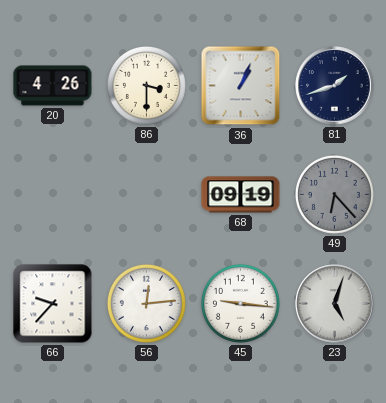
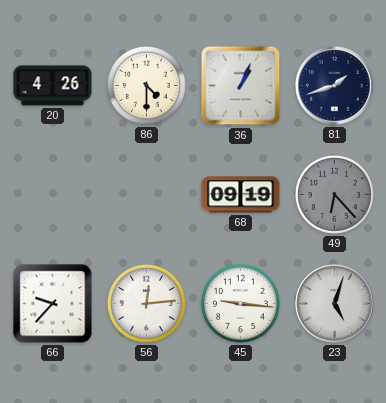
86: 3:30 -> 4:30
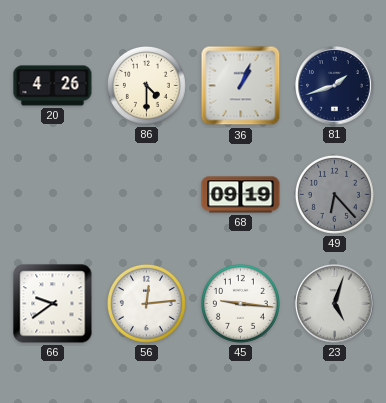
66: 9:37 -> 9:39
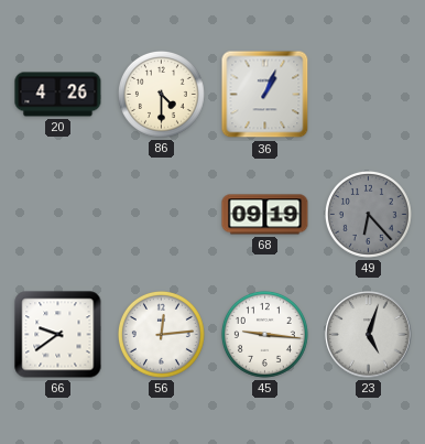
81: 1:42 -> none
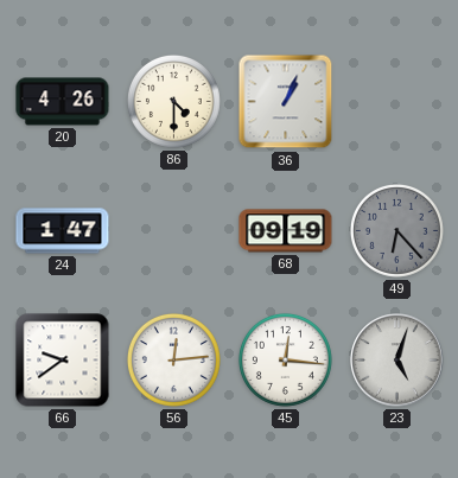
24: none -> 1:47
45: 9:16 -> 12:16
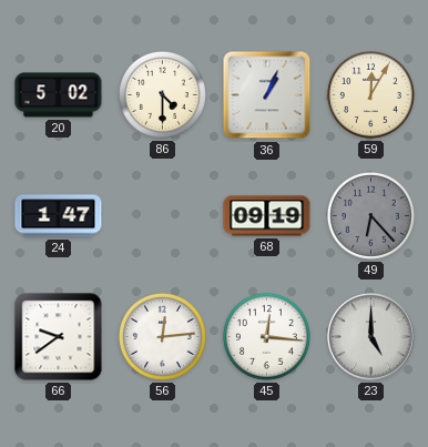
20: 4:26 -> 5:02
59: none -> 12:05
23: 5:03 -> 5:00
